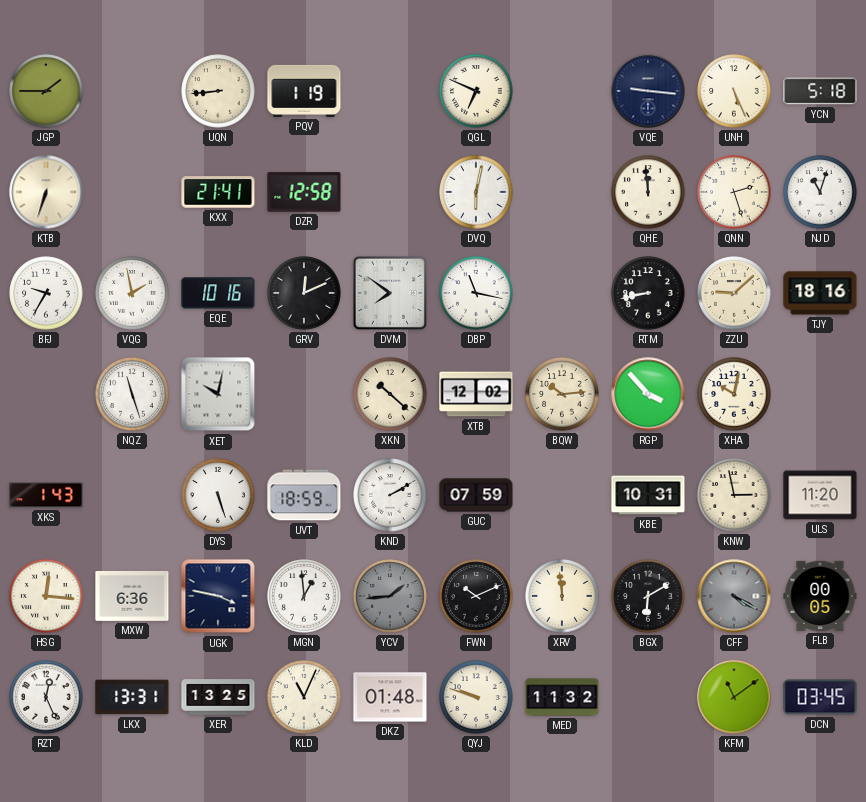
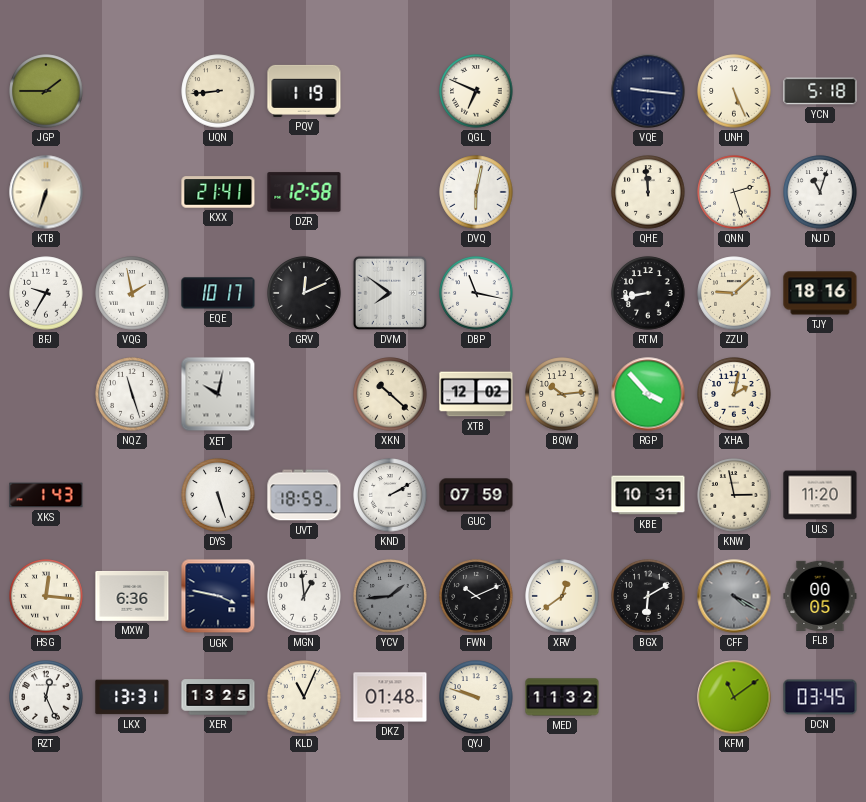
EQE: 10:16 -> 10:17
XHA: 10:02 -> 2:02
XRV: 11:59 -> 12:39
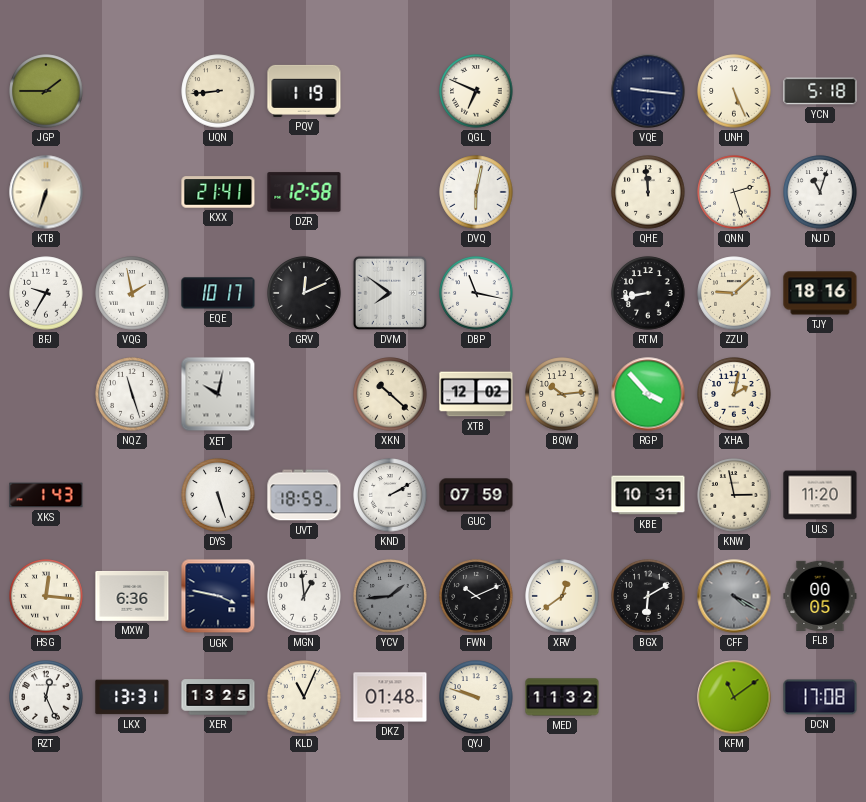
DCN: 03:45 -> 17:08
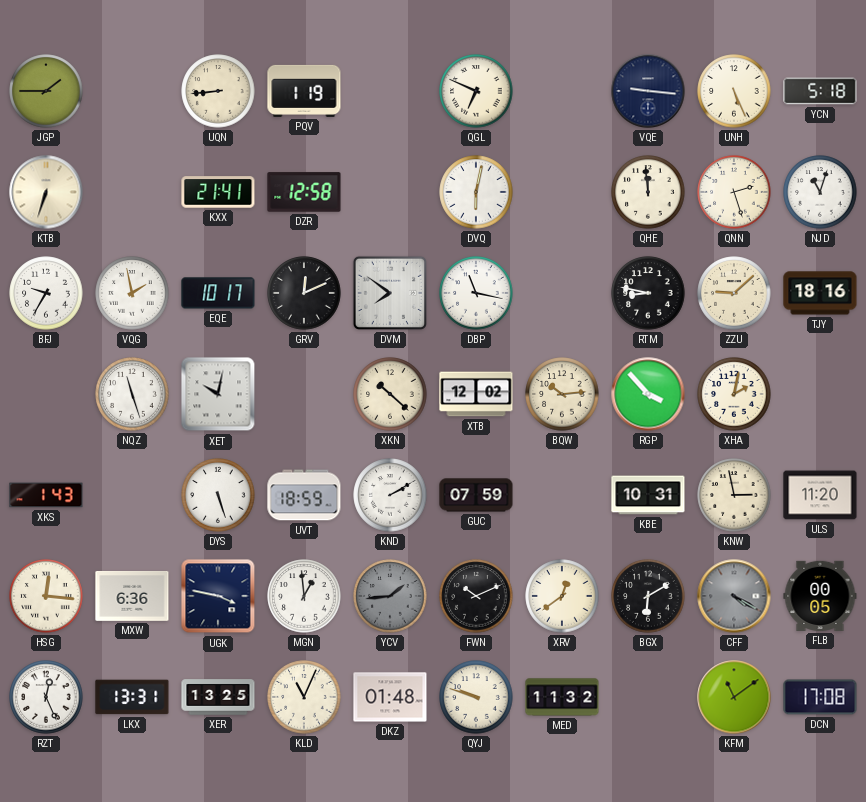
RTM: 8:43 -> 8:47
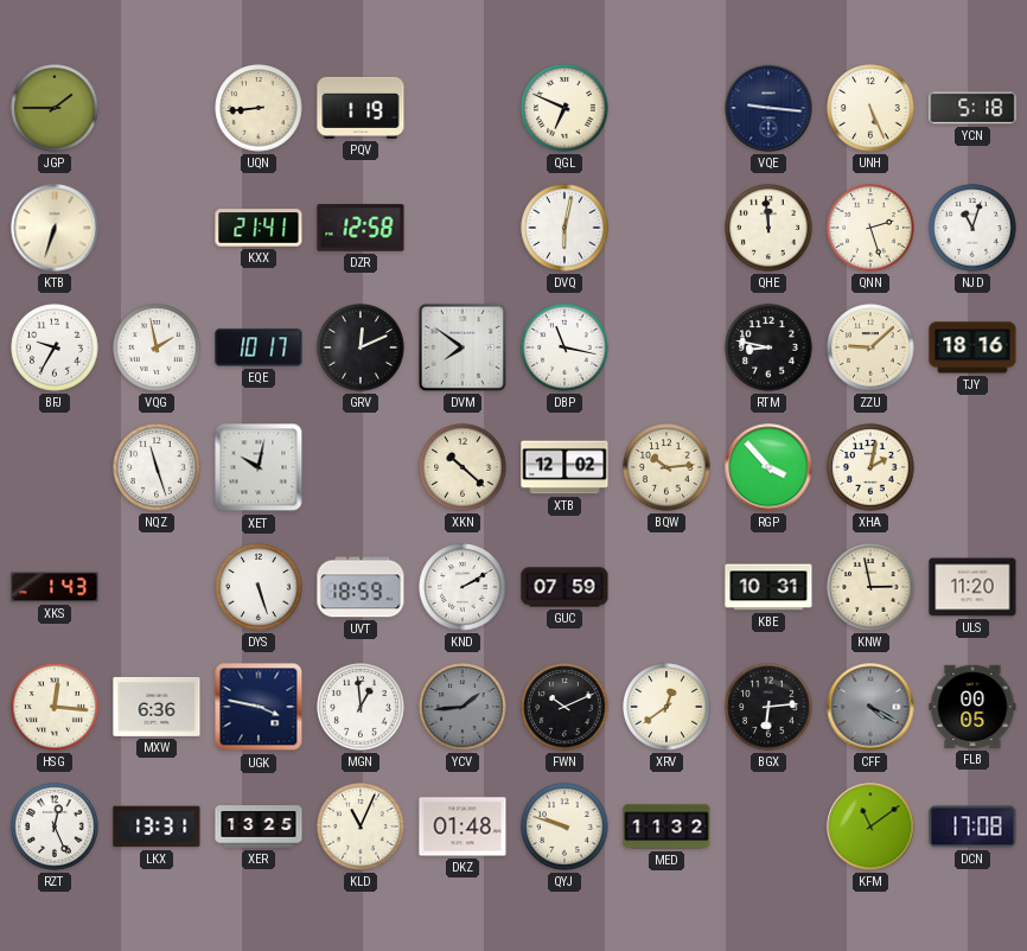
BGX: 6:10 -> 6:14
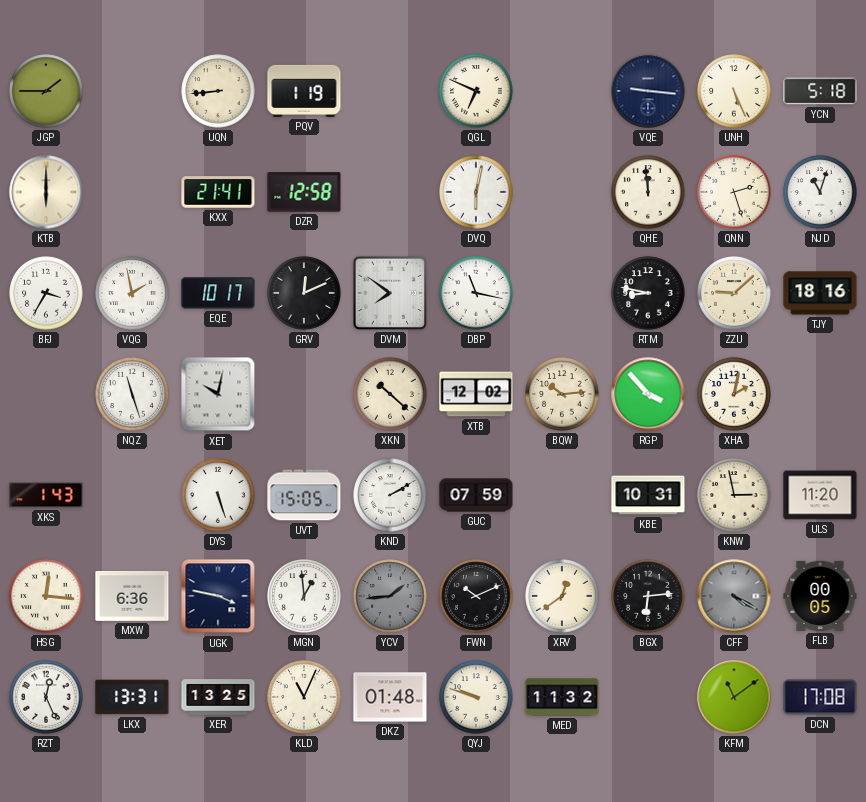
KTB: 6:33 -> 6:00
BFJ: 9:35 -> 3:35
UVT: 18:59 -> 15:05
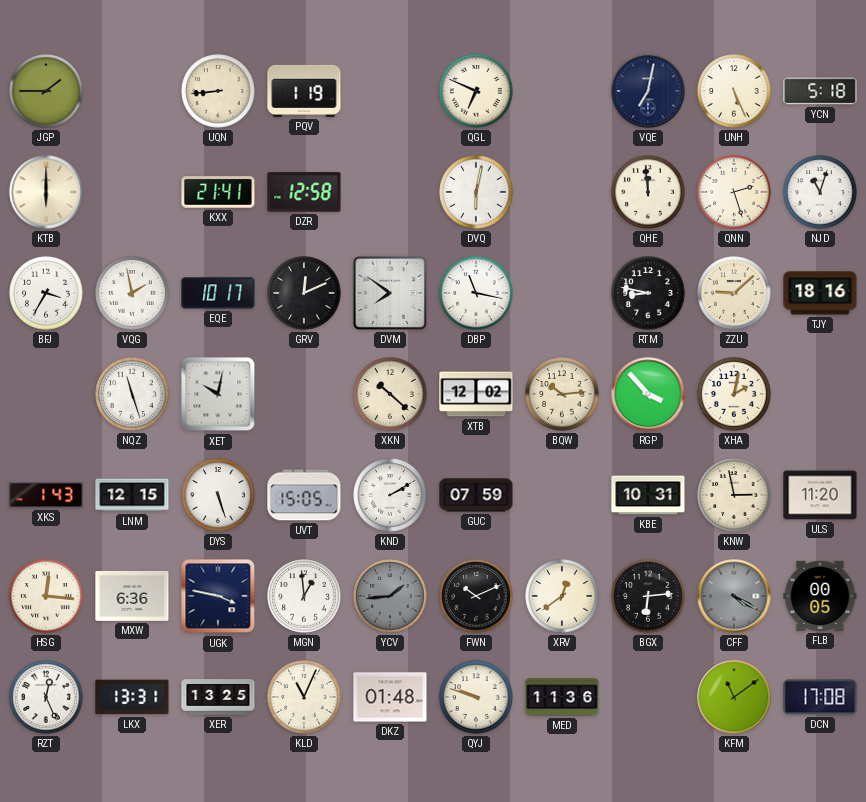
VQE: 9:16 -> 7:02
LNM: none -> 12:15
MED: 11:32 -> 11:36
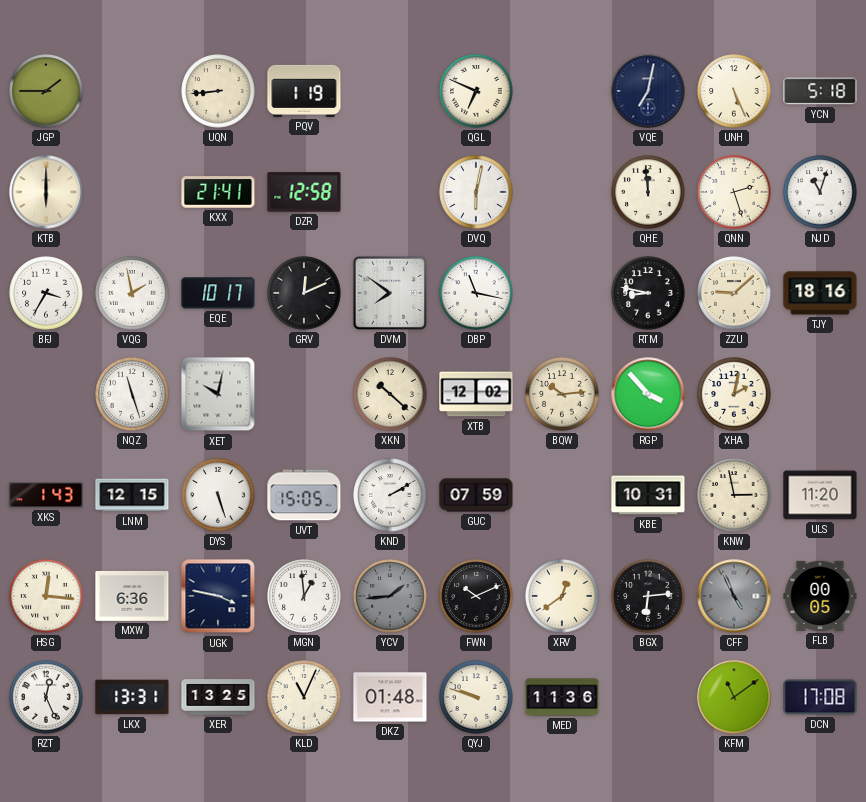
CFF: 4:20 -> 4:56
